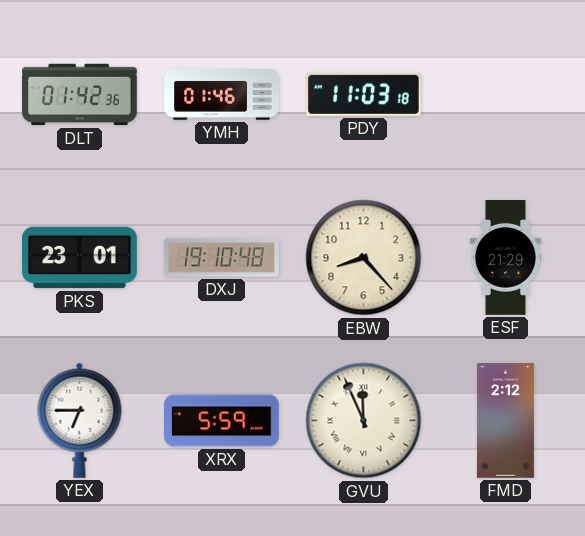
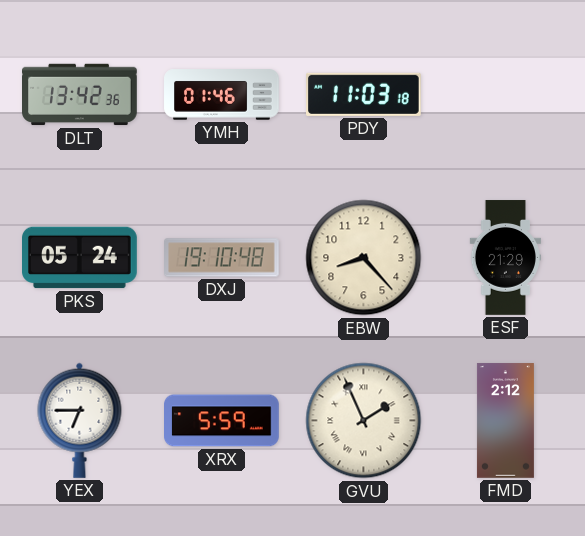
DLT: 01:42 -> 13:42
PKS: 23:01 -> 05:24
GVU: 11:56 -> 1:56
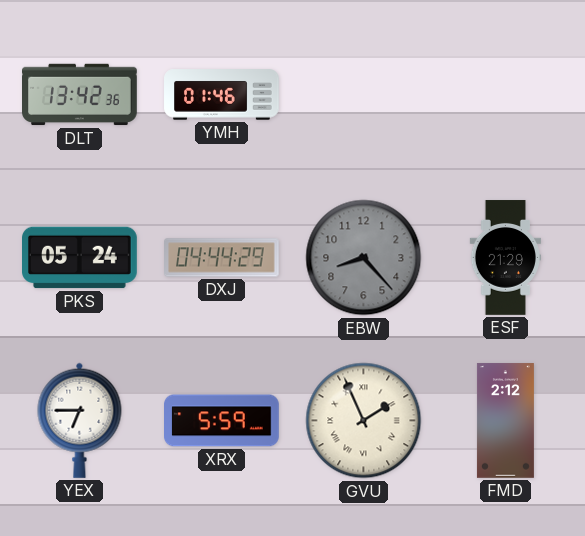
PDY: 11:03 -> none
DXJ: 19:10 -> 04:44
EBW dial: cream -> grey
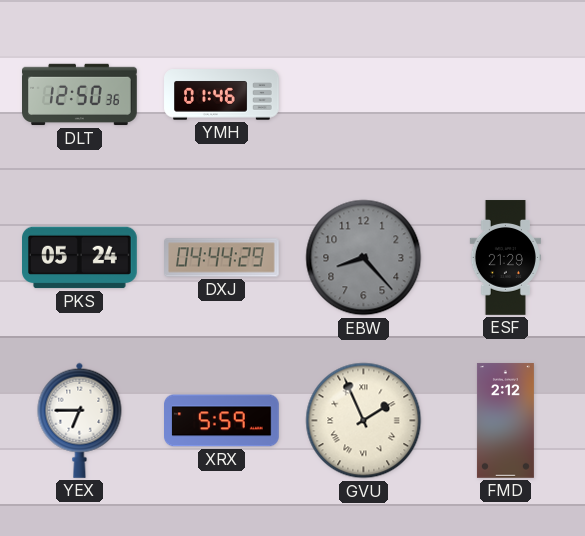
DLT: 13:42 -> 12:50
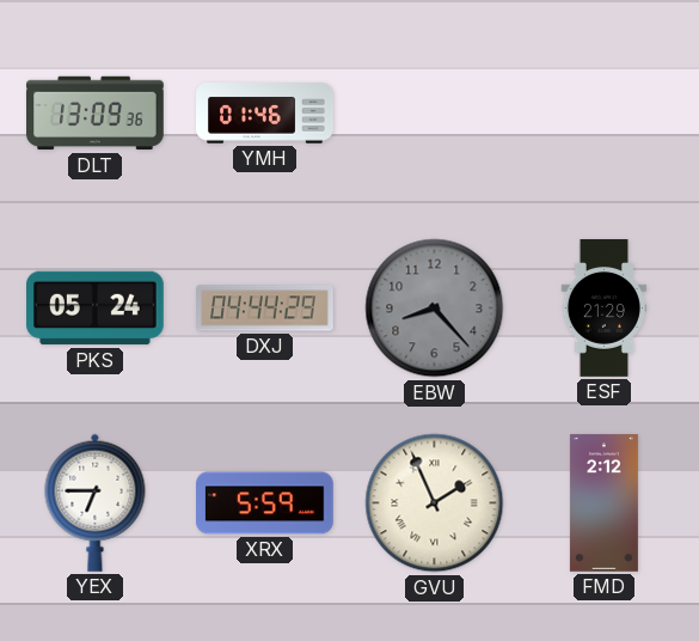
DLT: 12:50 -> 13:09
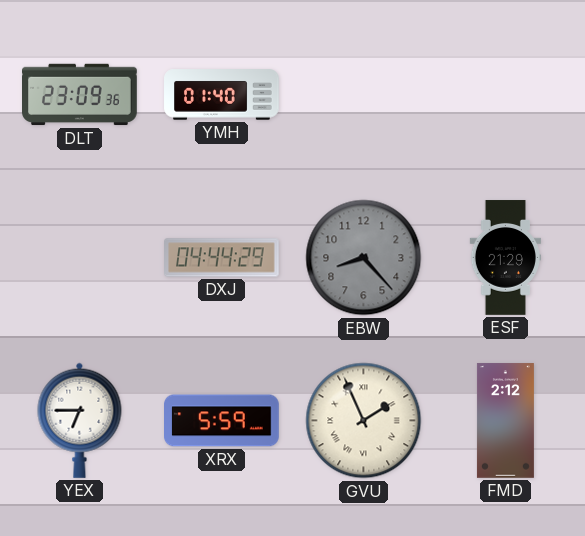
DLT: 13:09 -> 23:09
YMH: 01:46 -> 01:40
PKS: 05:24 -> none
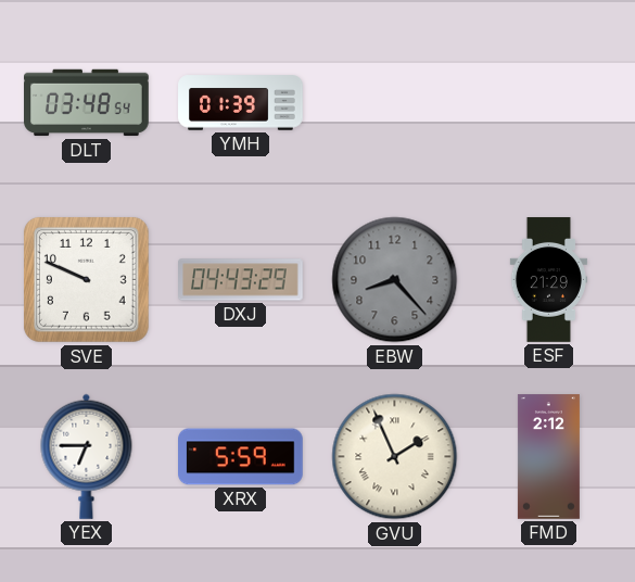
DLT: 23:09 -> 03:48
YMH: 01:40 -> 01:39
SVE: none -> 9:49
DXJ: 04:44 -> 04:43
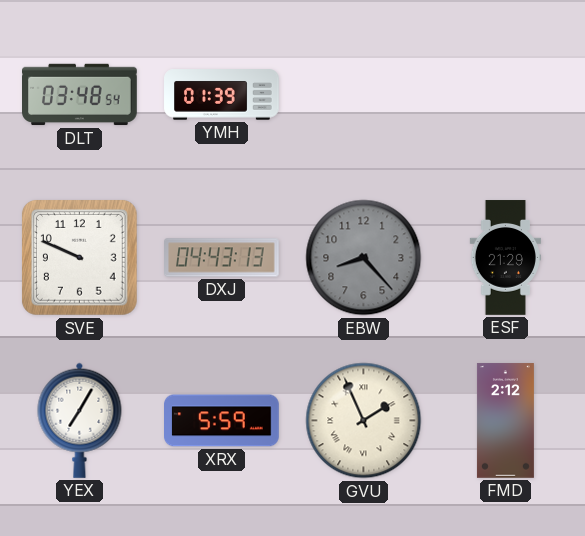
DXJ: 04:43:29 -> 04:43:13
YEX: 6:45 -> 7:05
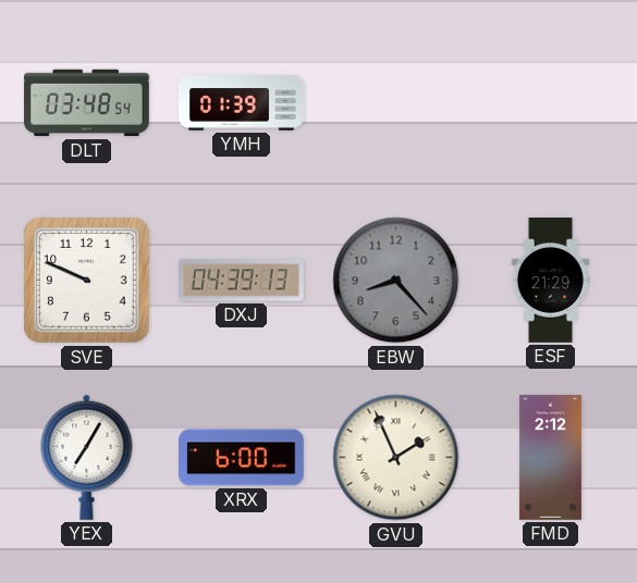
DXJ: 04:43 -> 04:39
XRX: 5:59 -> 6:00
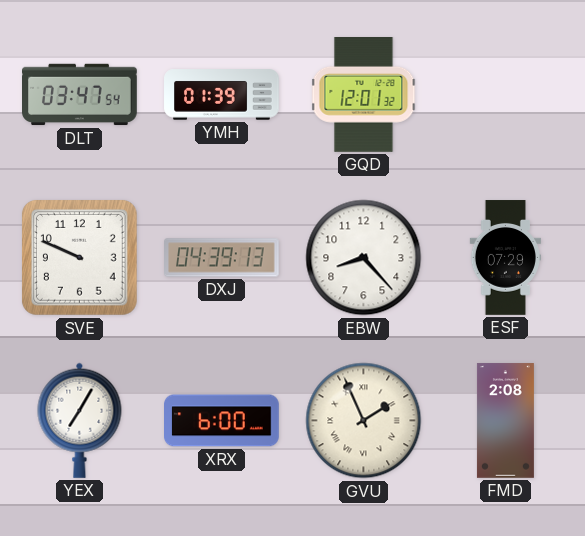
DLT: 03:48 -> 03:47
GQD: none -> 12:01
EBW dial: grey -> white
ESF: 21:29 -> 07:29
FMD: 2:12 -> 2:08
